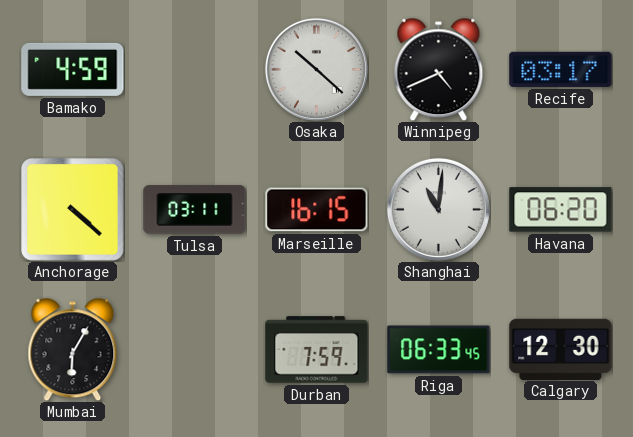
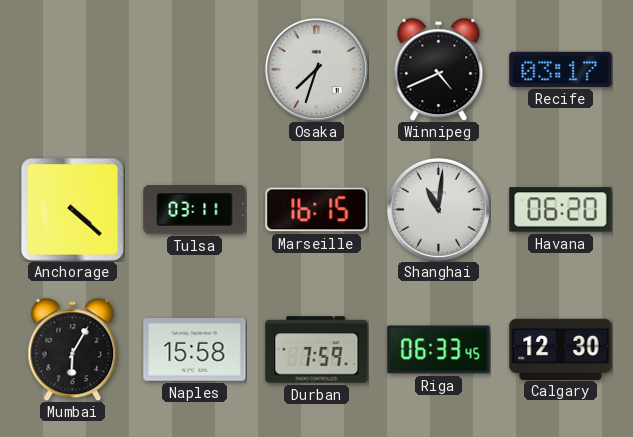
Bamako: 4:59 -> none
Osaka: 10:22 -> 7:33
Naples: none -> 15:58
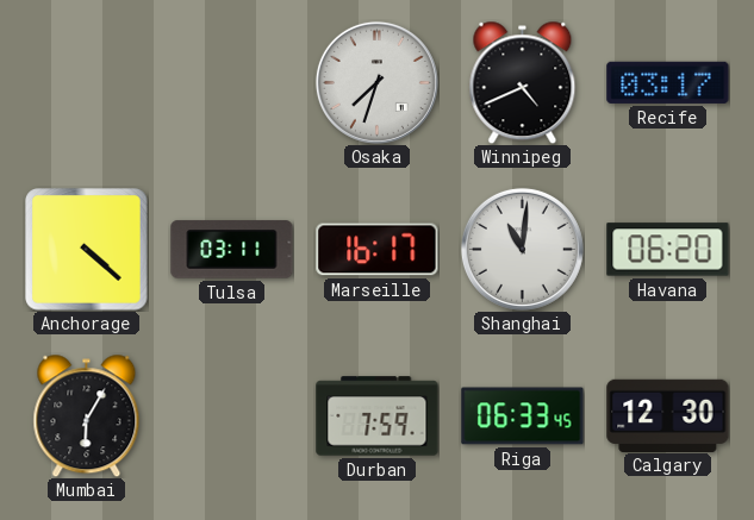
Marseille: 16:15 -> 16:17
Naples: 15:58 -> none
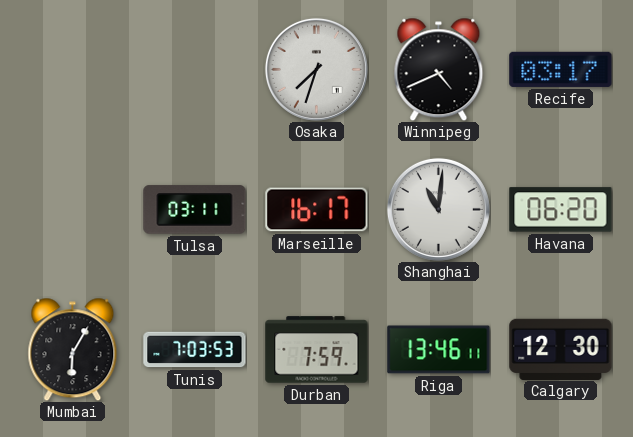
Anchorage: 4:22 -> none
Tunis: none -> 7:03
Riga: 06:33 -> 13:46
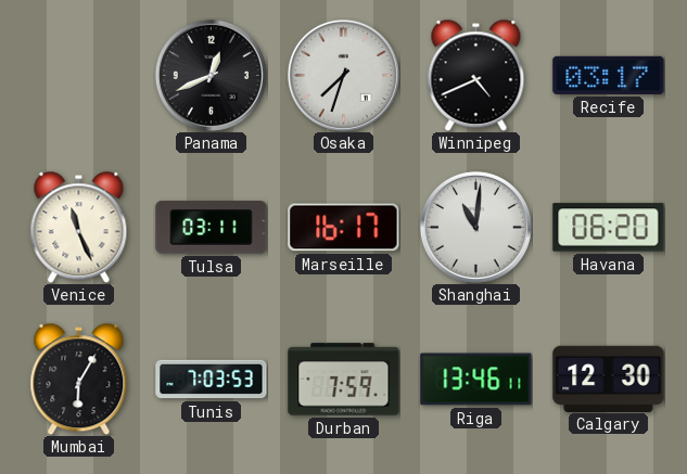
Panama: none -> 12:41
Venice: none -> 11:26
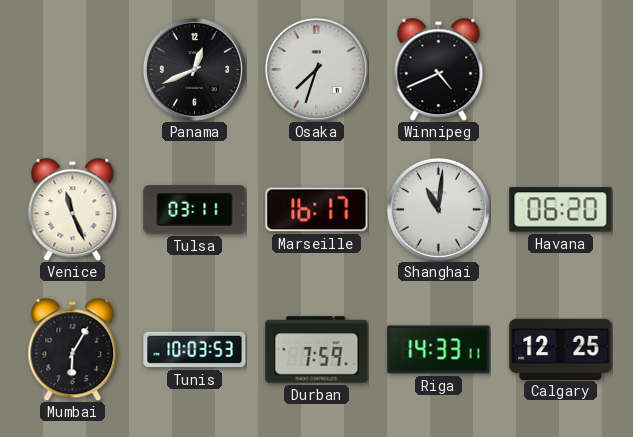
Recife: 03:17 -> none
Tunis: 7:03 -> 10:03
Riga: 13:46 -> 14:33
Calgary: 12:30 -> 12:25
